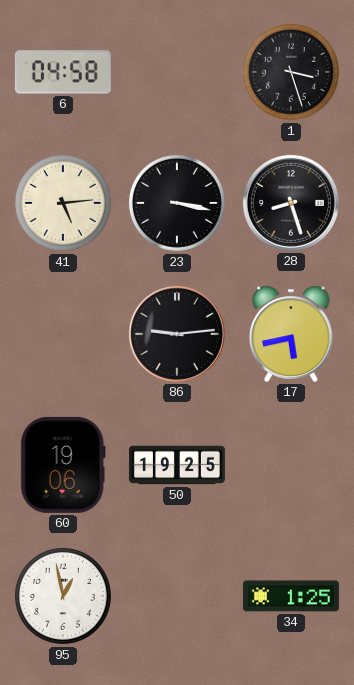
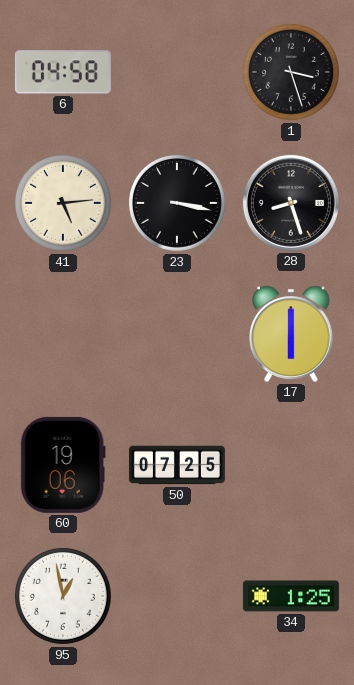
86: 9:14 -> none
17: 5:43 -> 6:00
50: 19:25 -> 07:25
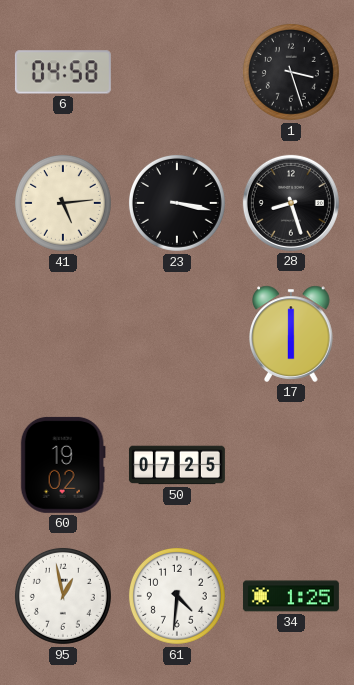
60: 19:06 -> 19:02
61: none -> 4:31
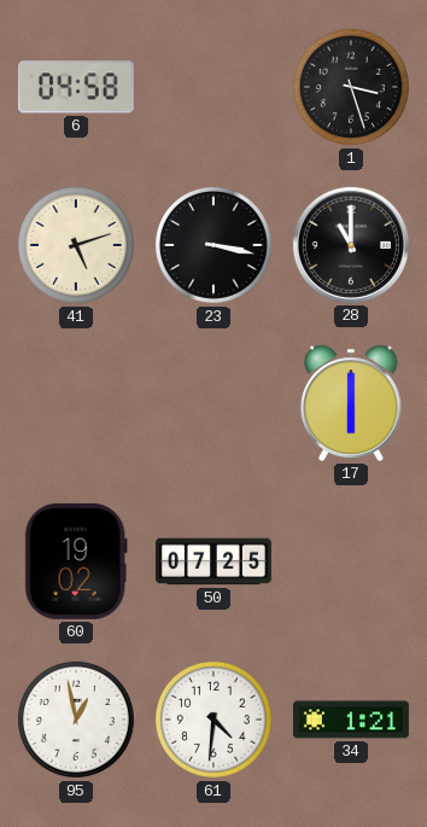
41: 5:14 -> 5:12
28: 8:27 -> 11:00
34: 1:25 -> 1:21
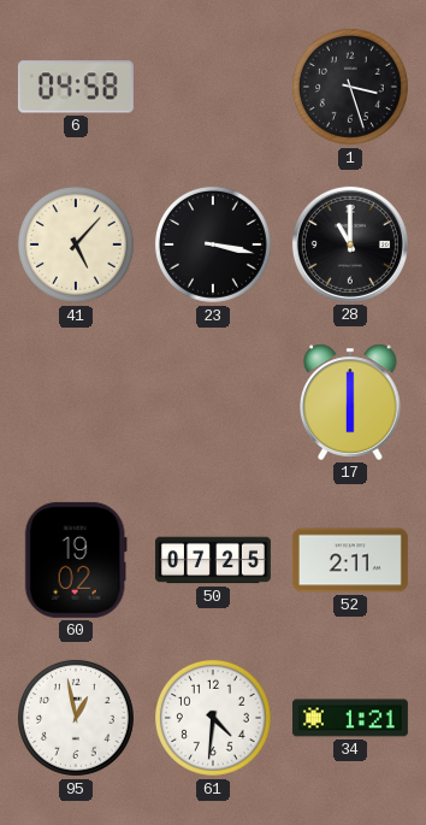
41: 5:12 -> 5:07
52: none -> 2:11
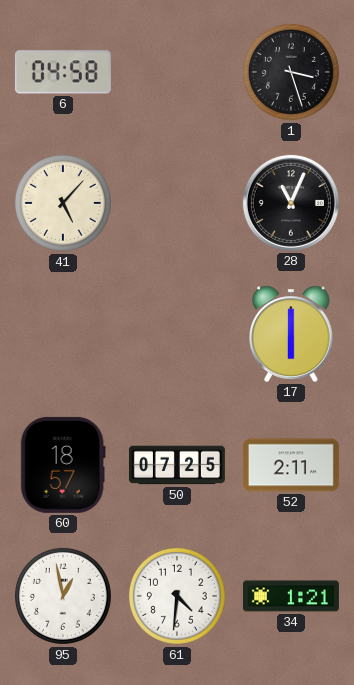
23: 3:17 -> none
28: 11:00 -> 11:04
60: 19:02 -> 18:57
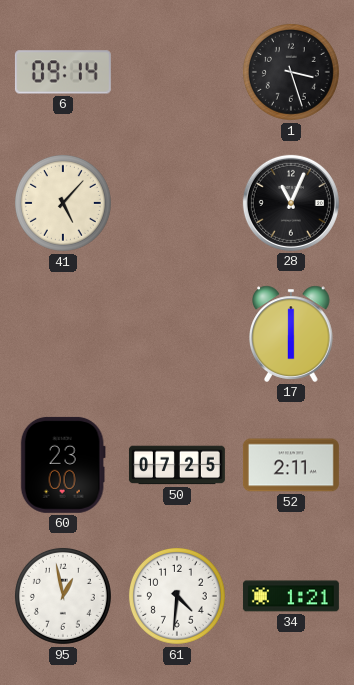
6: 04:58 -> 09:14
60: 18:57 -> 23:00
